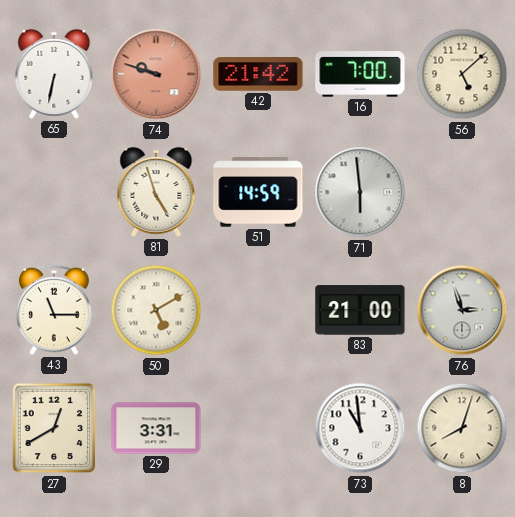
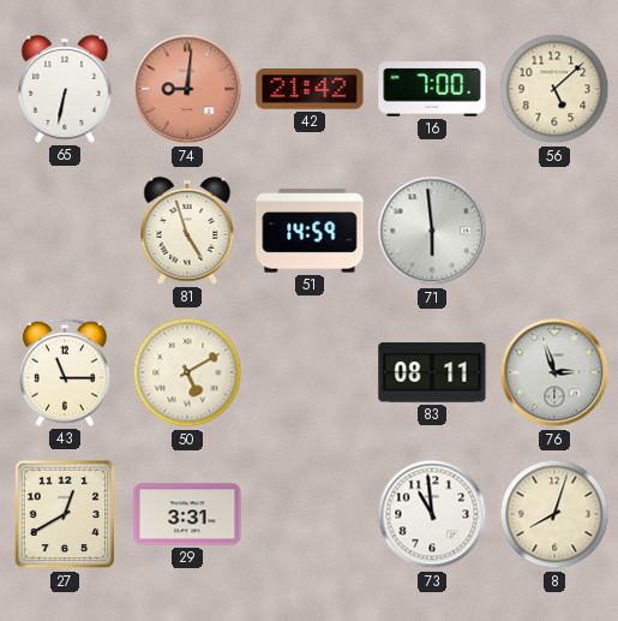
74: 9:48 -> 9:01
83: 21:00 -> 08:11
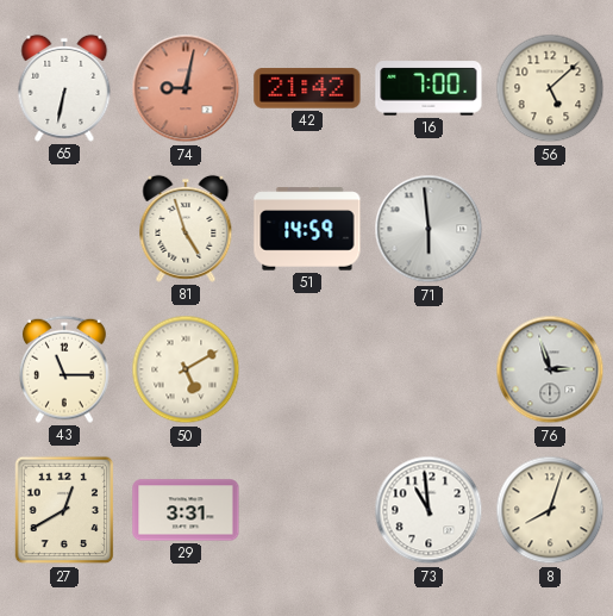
74: 9:01 -> 9:02
83: 08:11 -> none
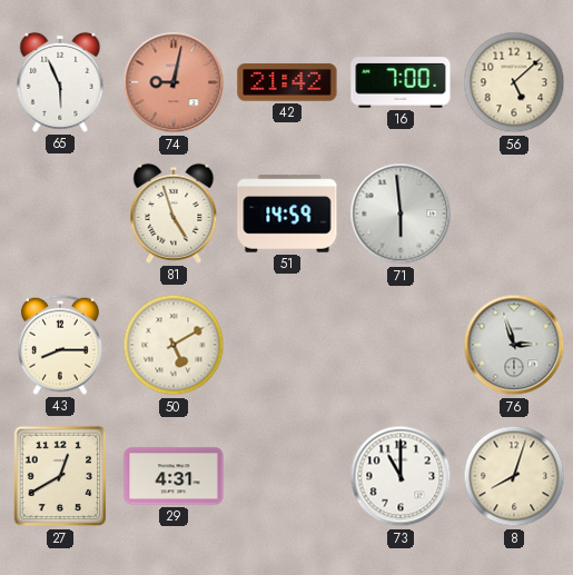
65: 6:32 -> 5:56
43: 11:15 -> 8:15
29: 3:31 -> 4:31
73: 10:59 -> 11:00
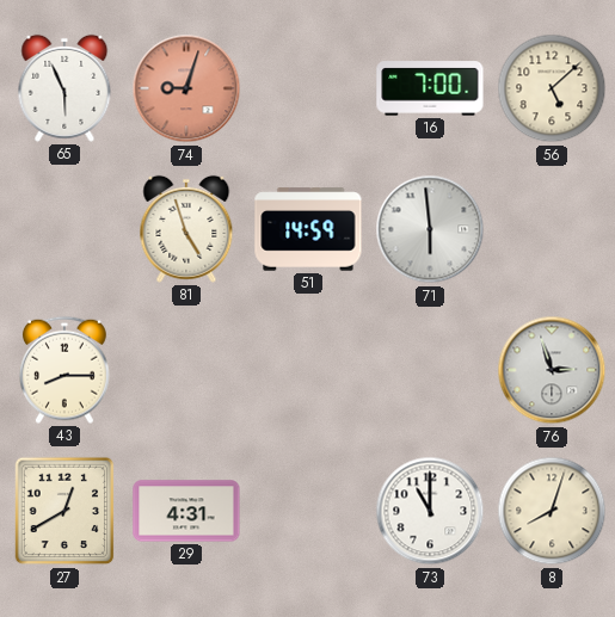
74: 9:02 -> 9:03
42: 21:42 -> none
50: 5:10 -> none
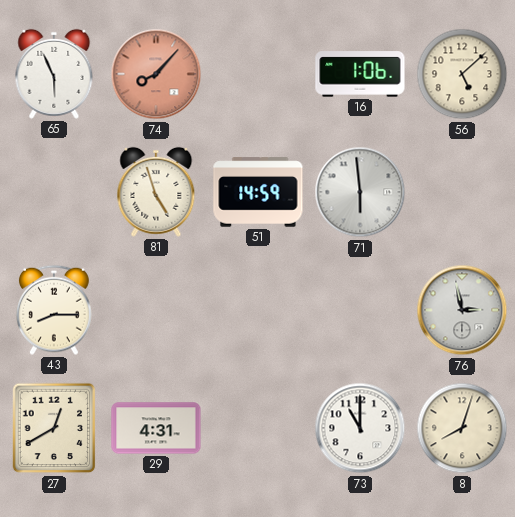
74: 9:03 -> 8:07
16: 7:00 -> 1:06
76: 2:57 -> 2:58
